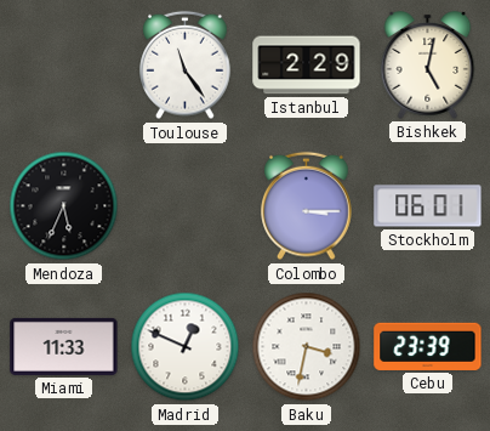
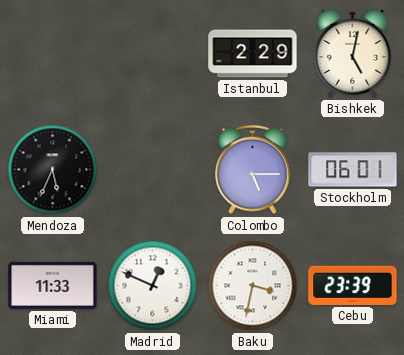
Toulouse: 11:24 -> none
Colombo: 3:15 -> 5:15
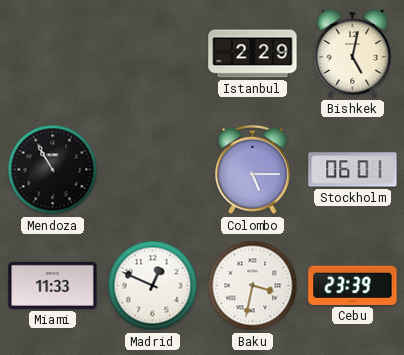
Mendoza: 5:34 -> 10:55
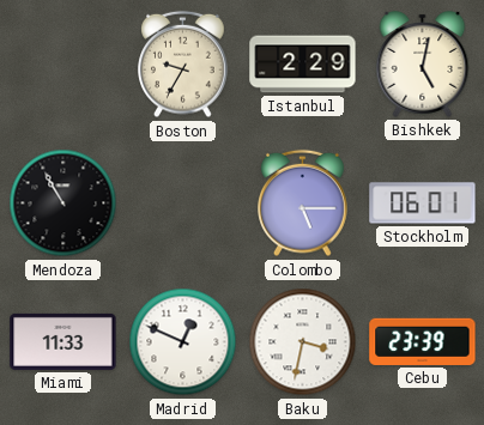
Boston: none -> 9:35
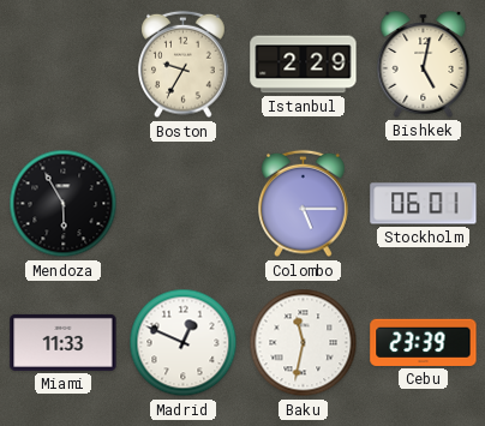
Mendoza: 10:55 -> 5:55
Baku: 3:32 -> 11:32
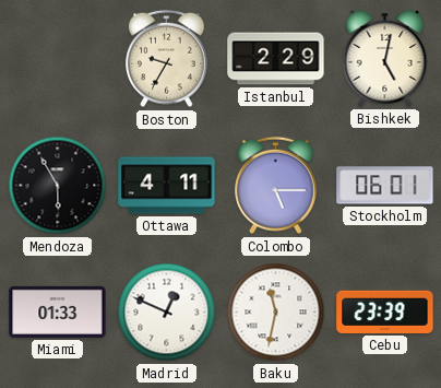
Ottawa: none -> 4:11
Miami: 11:33 -> 01:33
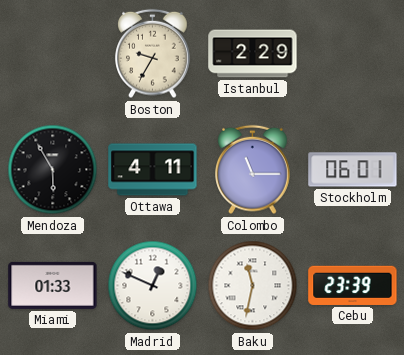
Bishkek: 5:02 -> none
Colombo: 5:15 -> 11:15
